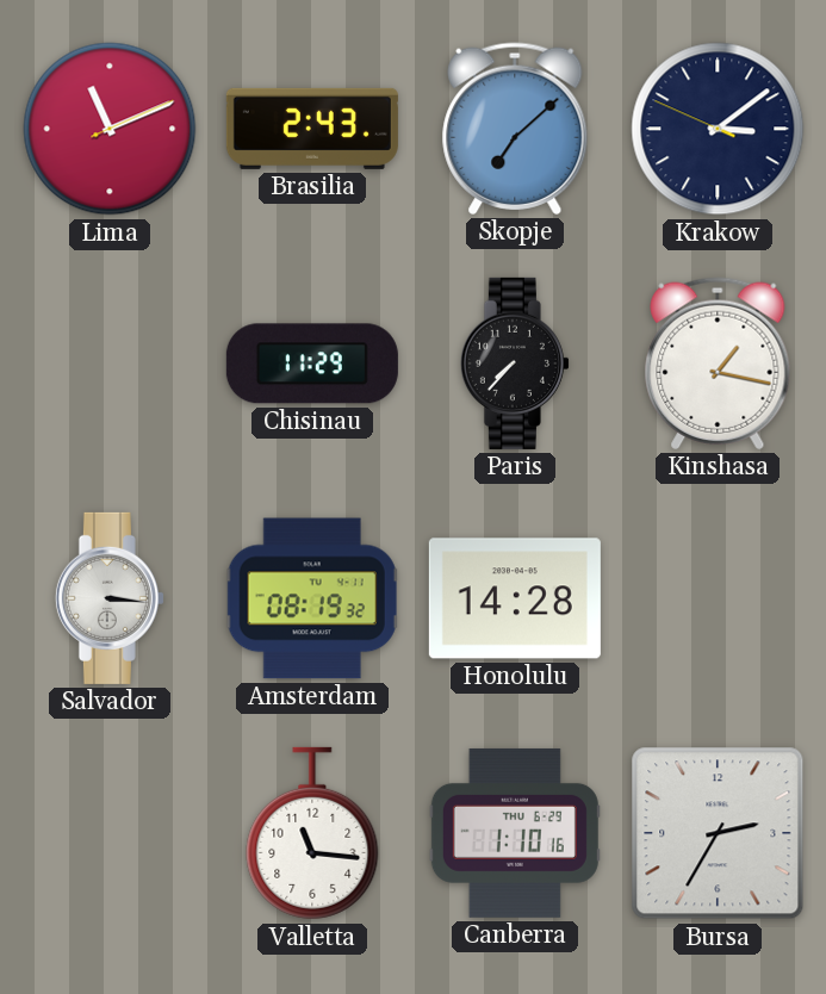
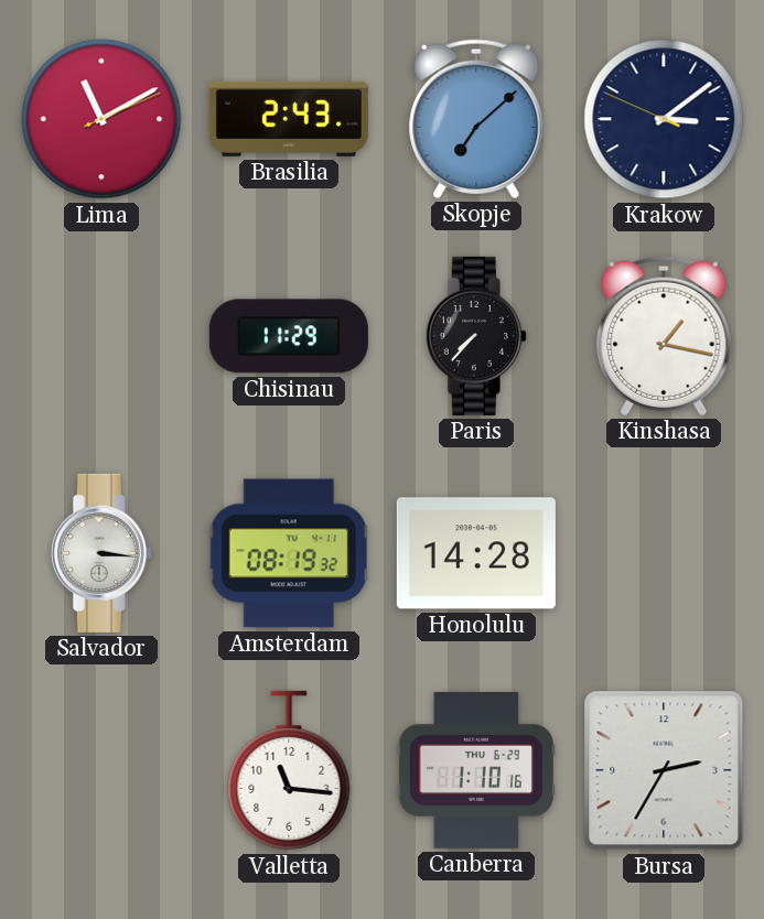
Lima: 11:11 -> 11:10
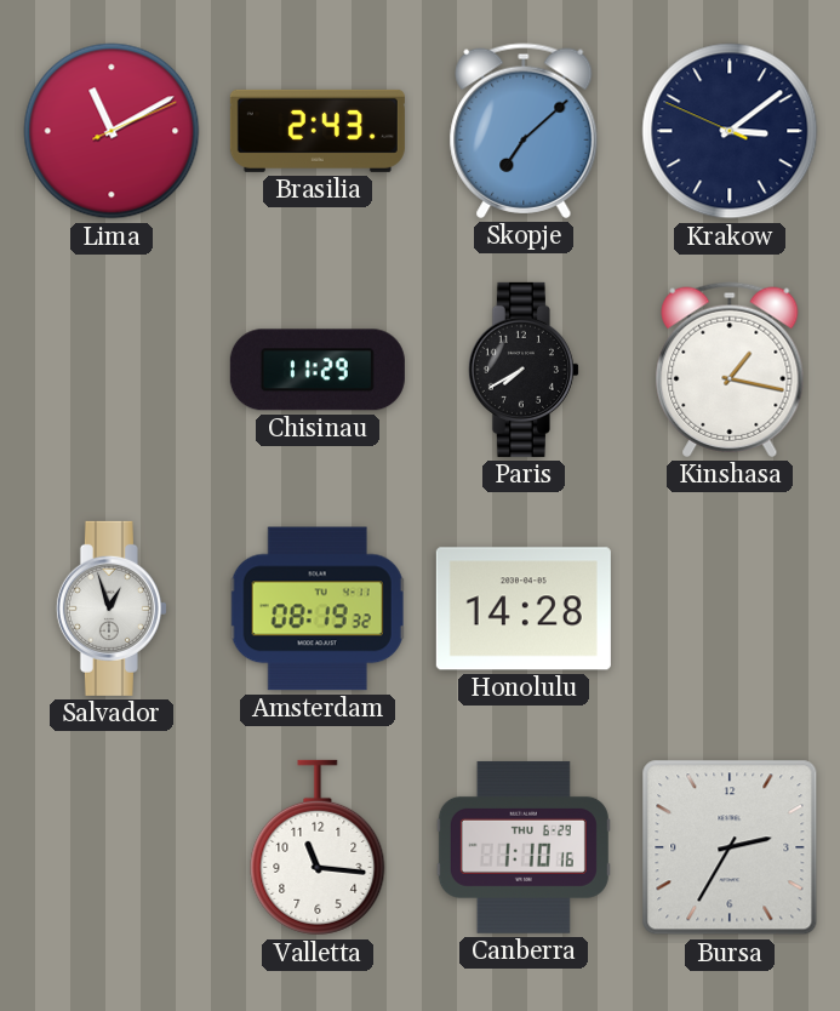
Paris: 7:37 -> 7:40
Salvador: 3:16 -> 12:57
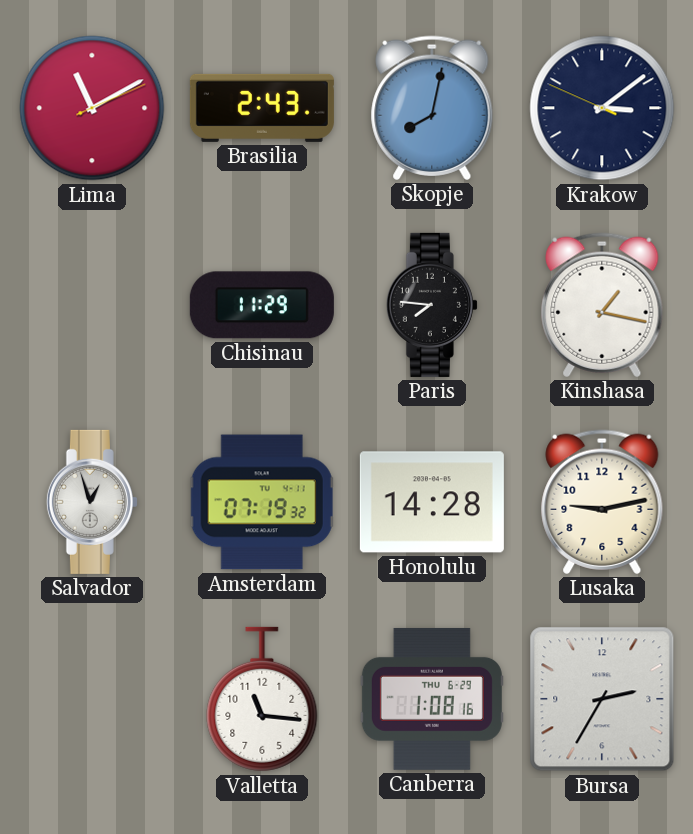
Skopje: 7:08 -> 8:02
Paris: 7:40 -> 7:46
Amsterdam: 08:19 -> 07:19
Lusaka: none -> 9:13
Canberra: 1:10 -> 1:08
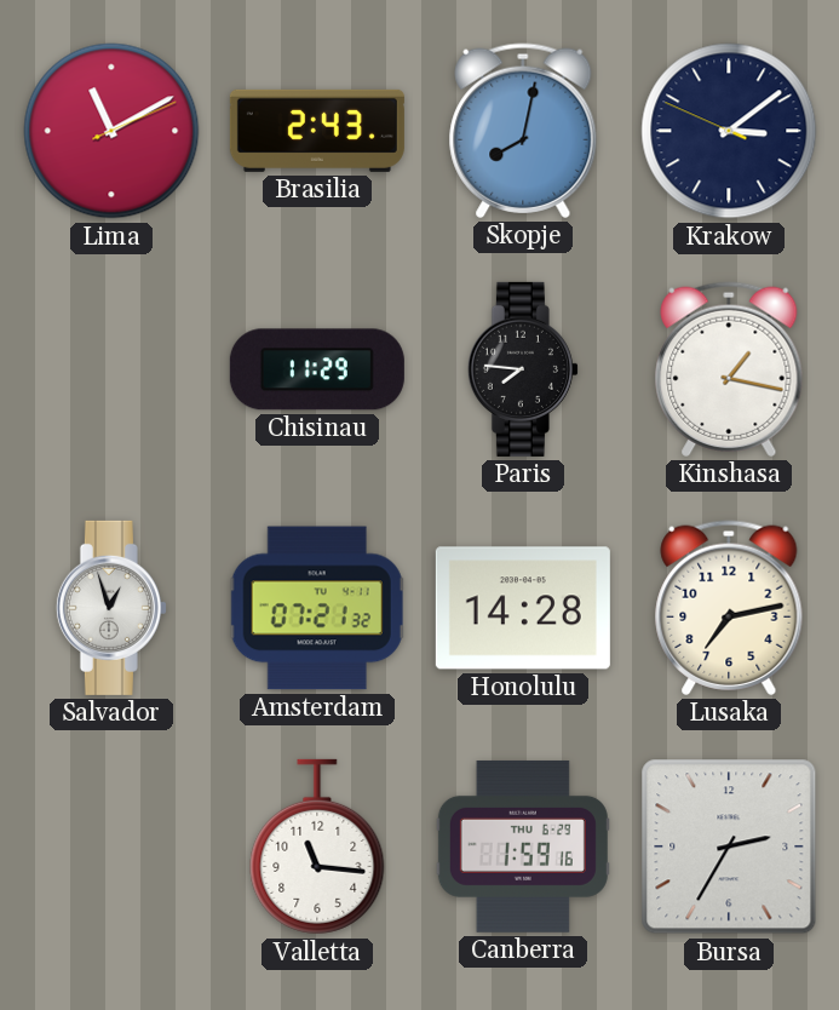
Amsterdam: 07:19 -> 07:21
Lusaka: 9:13 -> 7:13
Canberra: 1:08 -> 1:59
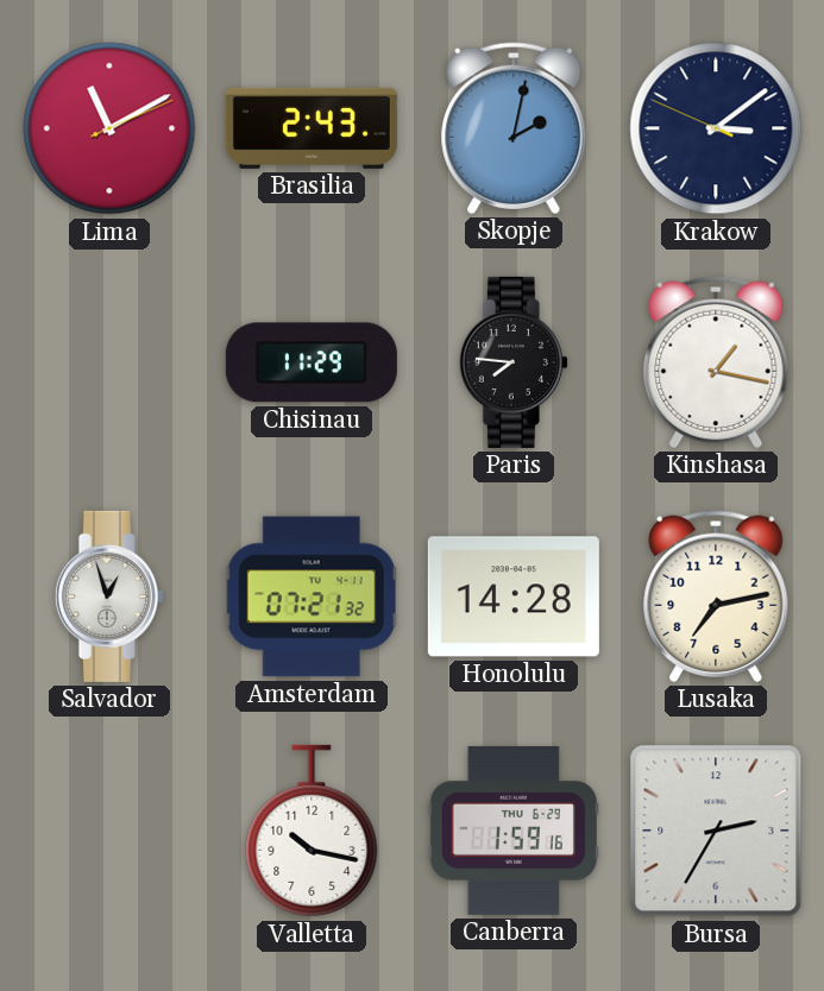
Skopje: 8:02 -> 2:02
Valletta: 11:16 -> 10:17
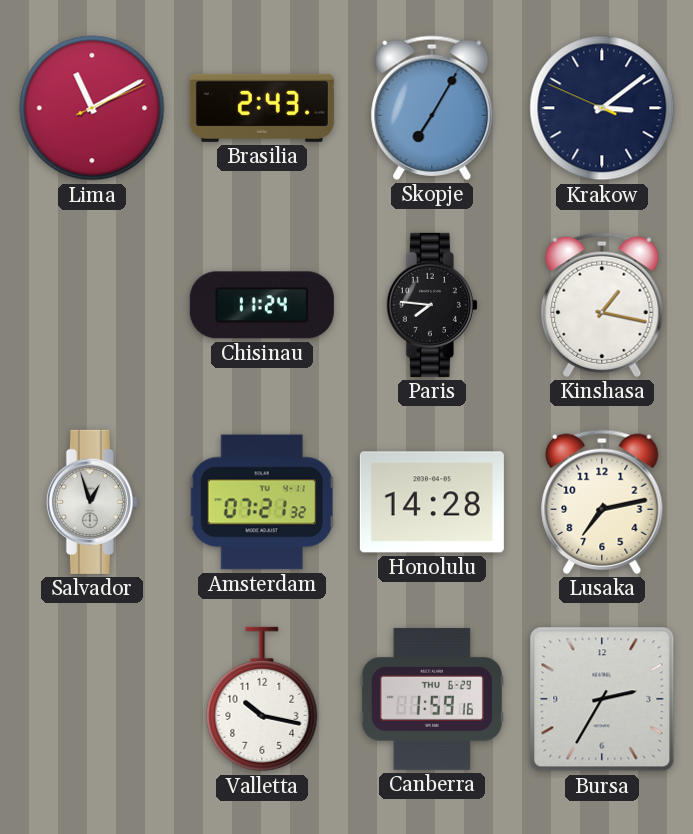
Skopje: 2:02 -> 7:05
Chisinau: 11:29 -> 11:24
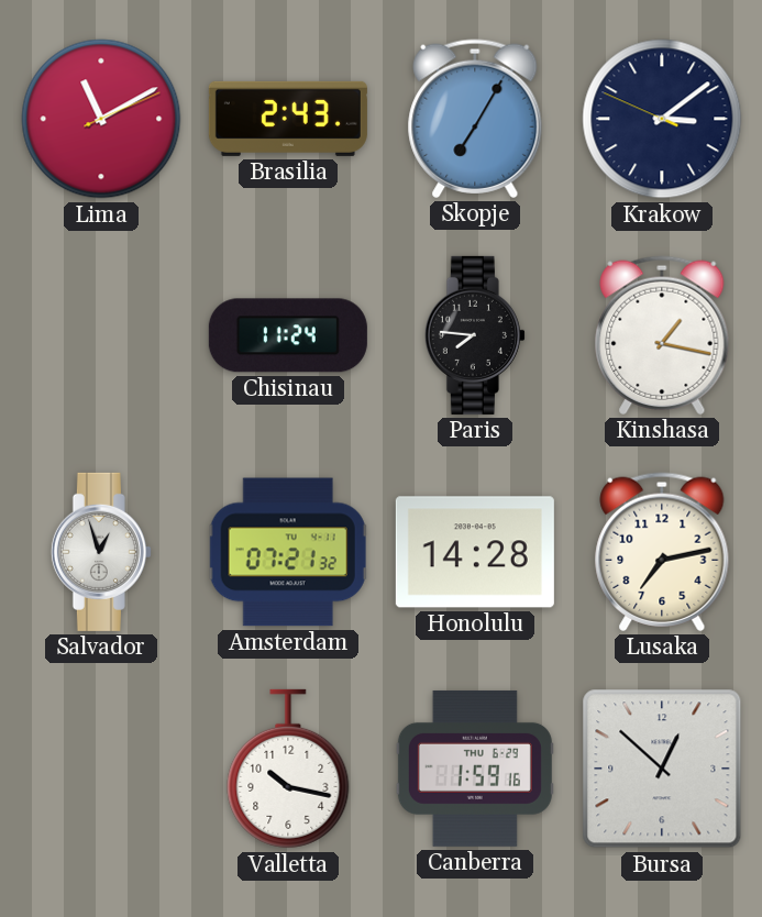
Bursa: 2:35 -> 12:52
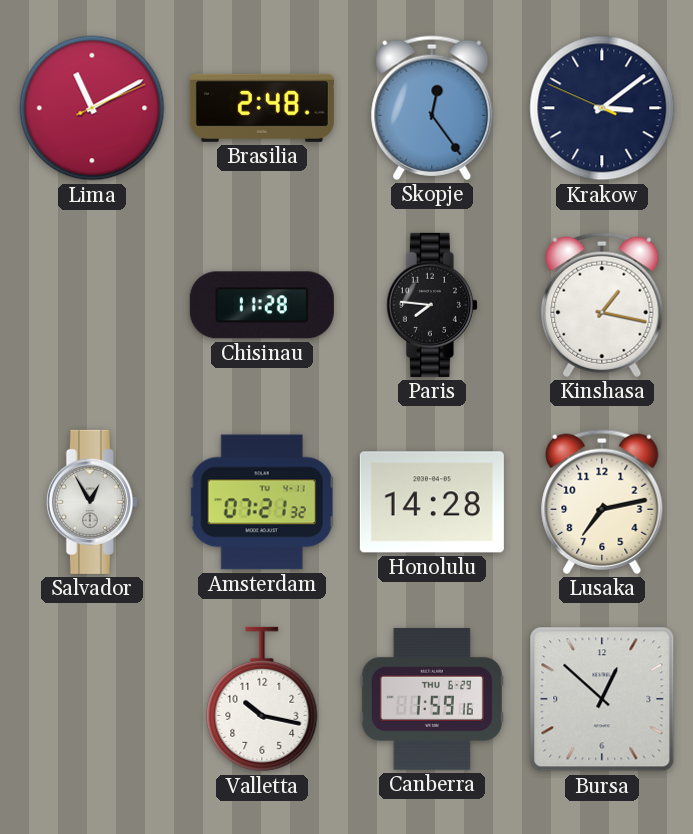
Brasilia: 2:43 -> 2:48
Skopje: 7:05 -> 12:24
Chisinau: 11:24 -> 11:28
Salvador: 12:57 -> 12:55
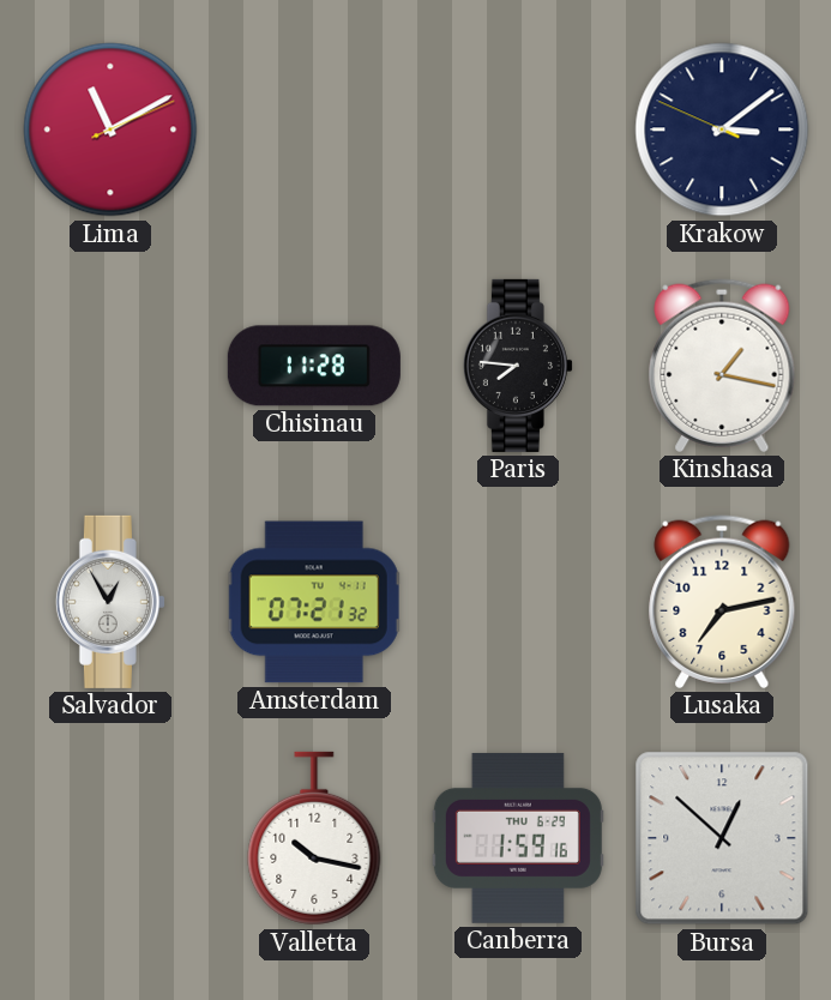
Brasilia: 2:48 -> none
Skopje: 12:24 -> none
Honolulu: 14:28 -> none
